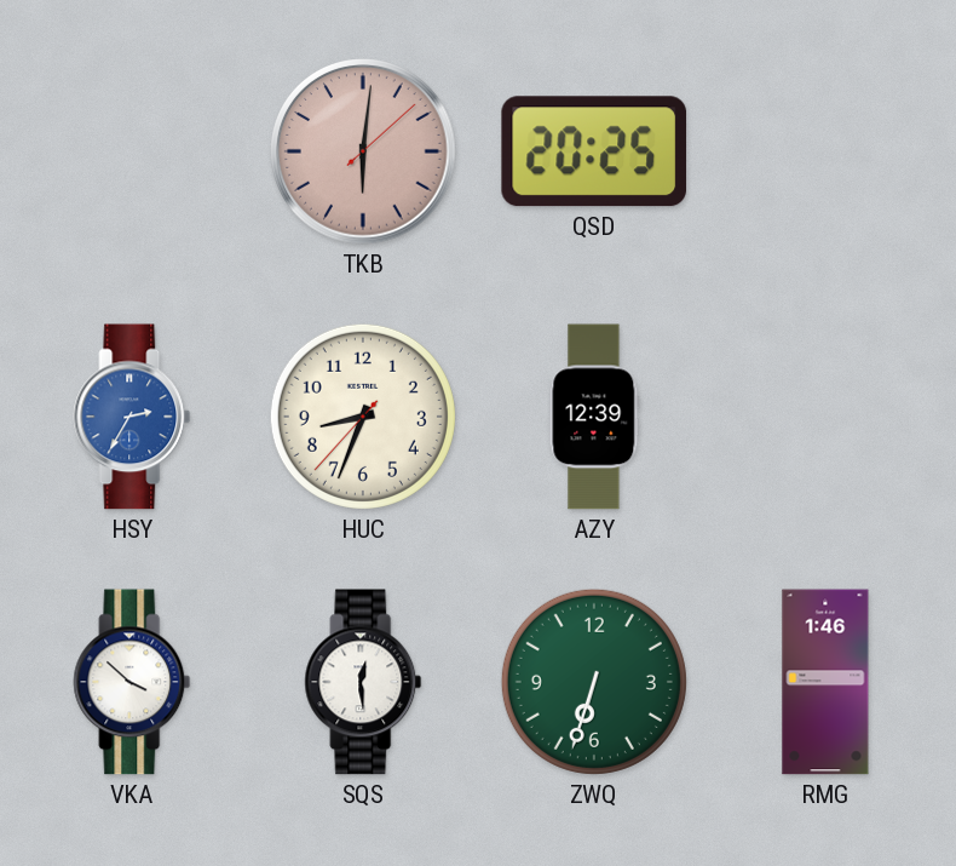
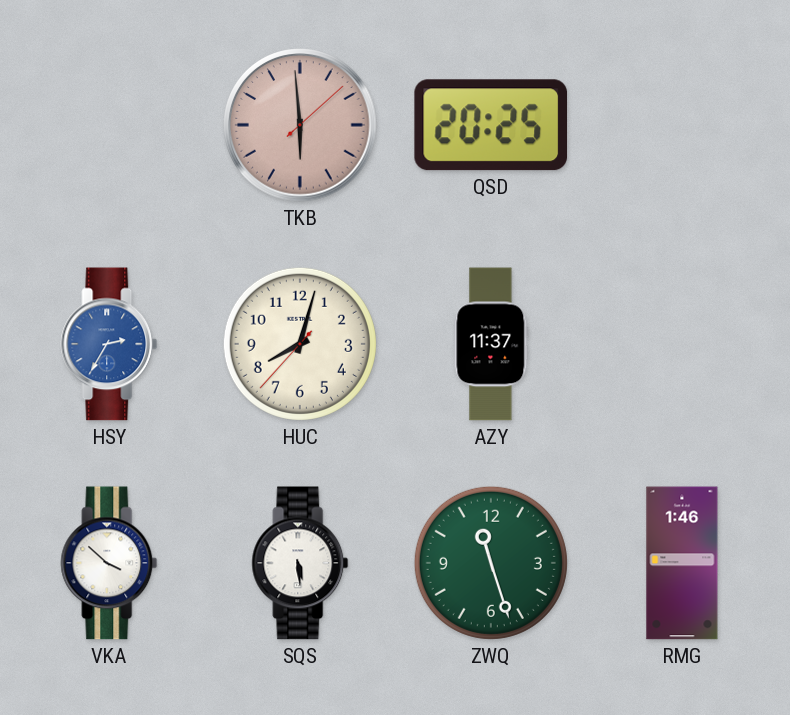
TKB: 6:01 -> 5:59
HUC: 8:33 -> 8:02
AZY: 12:39 -> 11:37
SQS: 12:29 -> 5:29
ZWQ: 6:33 -> 11:27
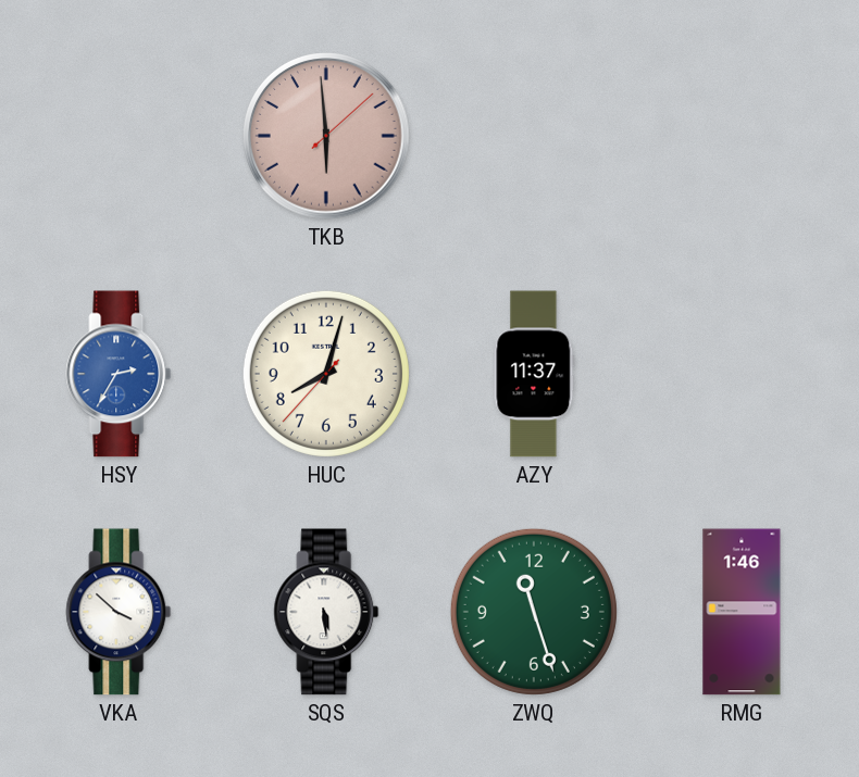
QSD: 20:25 -> none
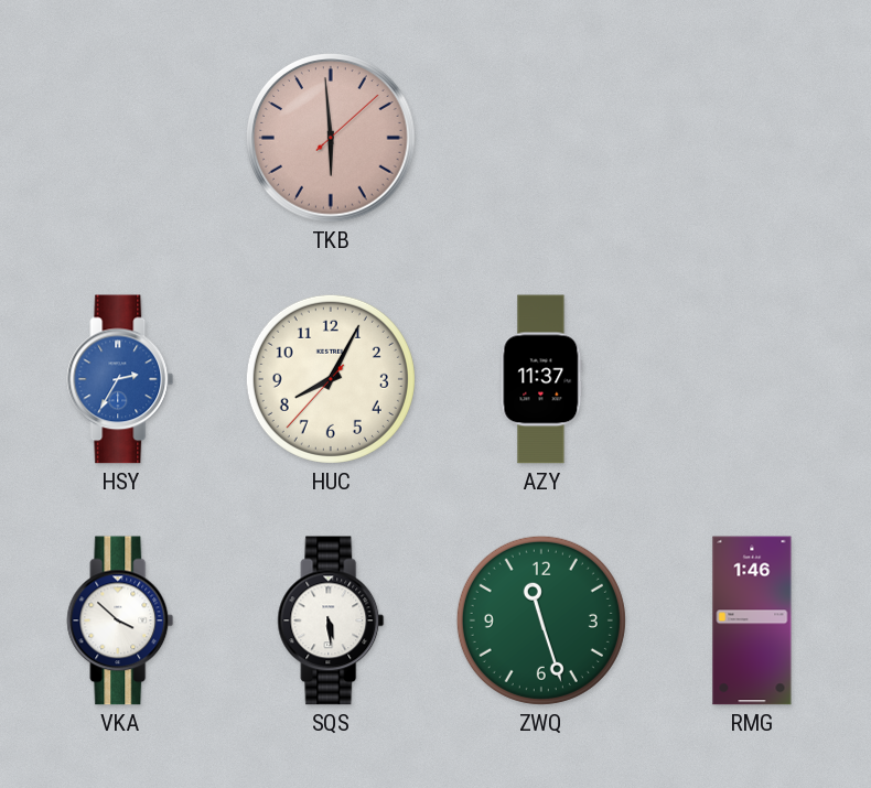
HUC: 8:02 -> 8:04
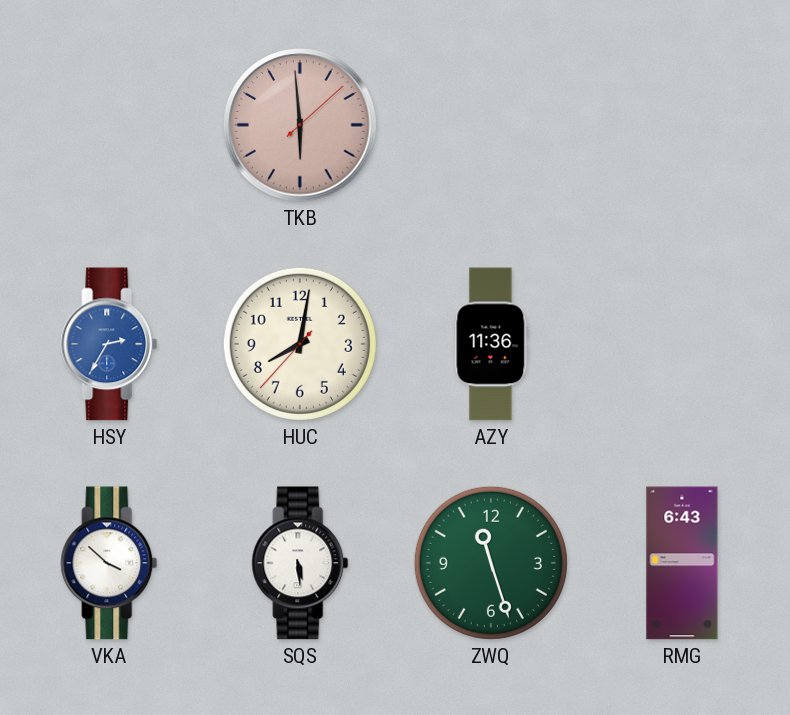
HUC: 8:04 -> 8:01
AZY: 11:37 -> 11:36
RMG: 1:46 -> 6:43
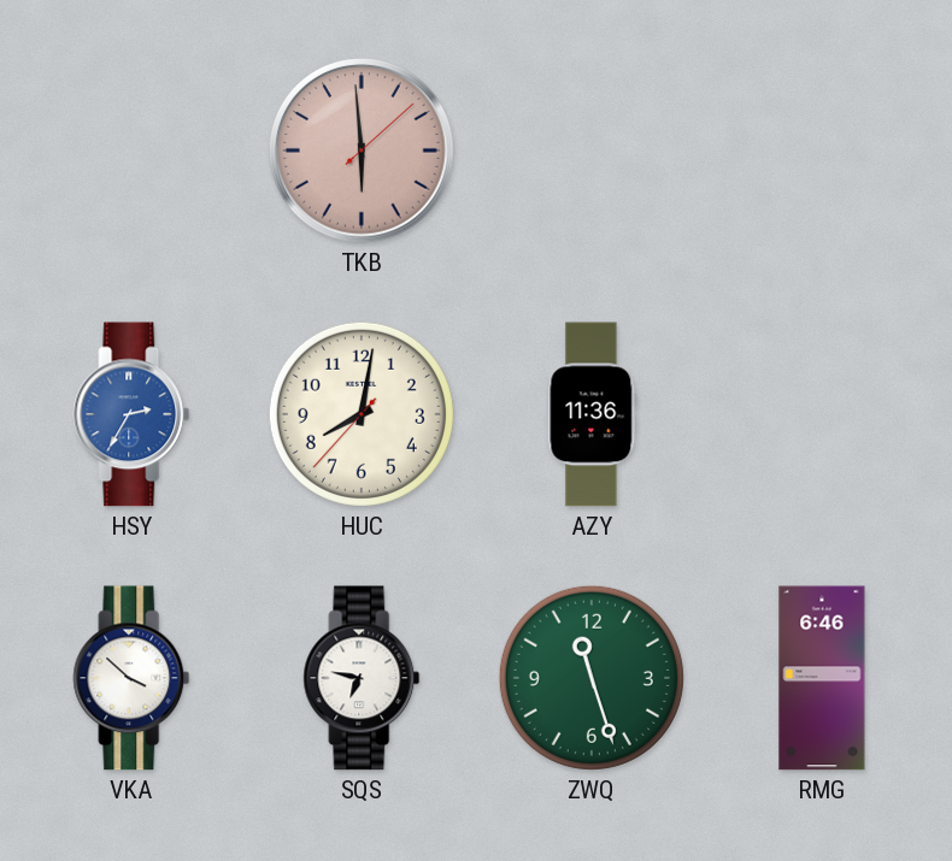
SQS: 5:29 -> 6:47
RMG: 6:43 -> 6:46
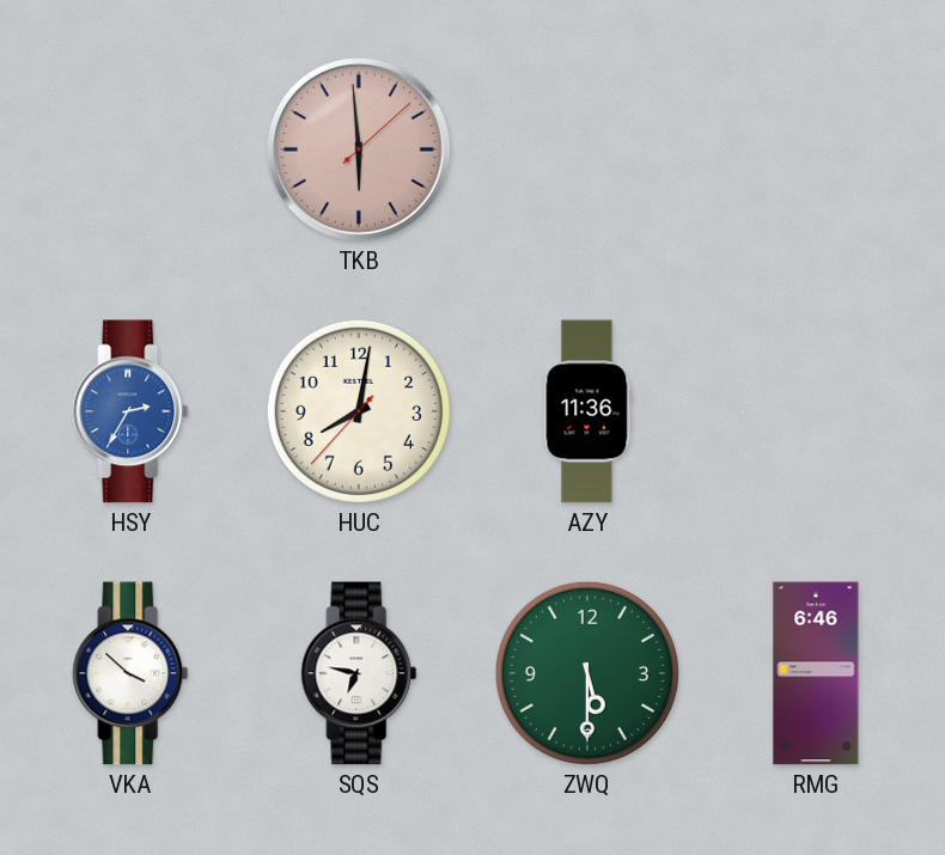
ZWQ: 11:27 -> 5:30
